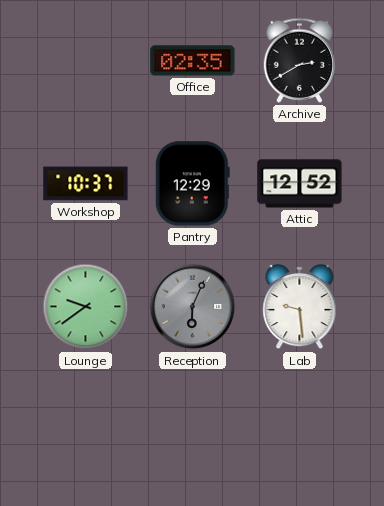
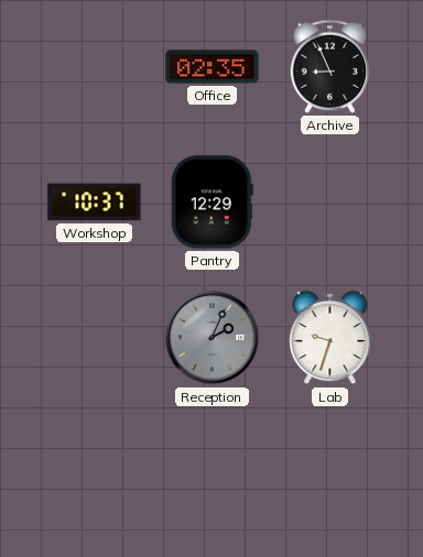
Archive: 2:40 -> 8:56
Attic: 12:52 -> none
Lounge: 9:39 -> none
Reception: 6:04 -> 2:04
Lab: 9:29 -> 9:33
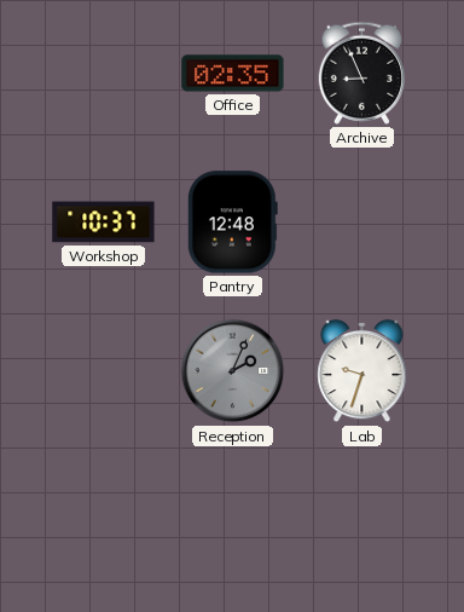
Pantry: 12:29 -> 12:48
